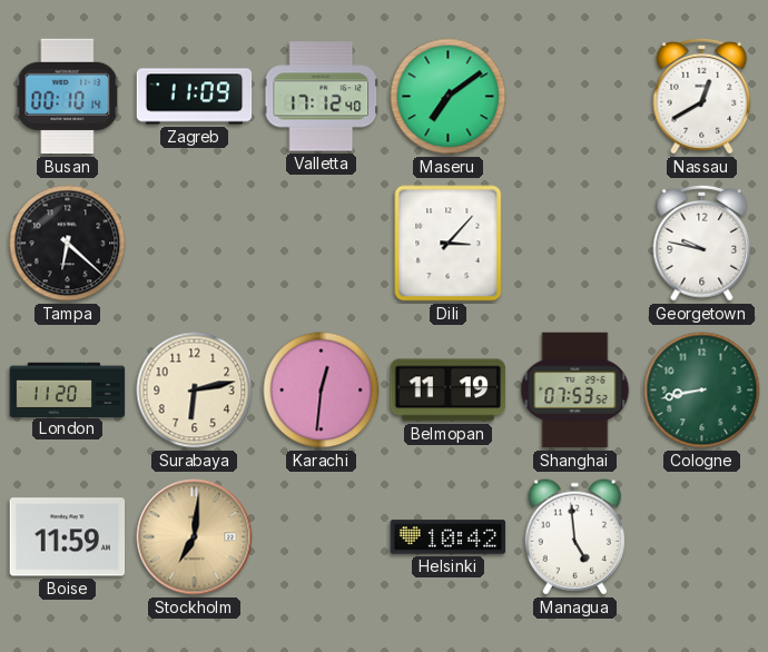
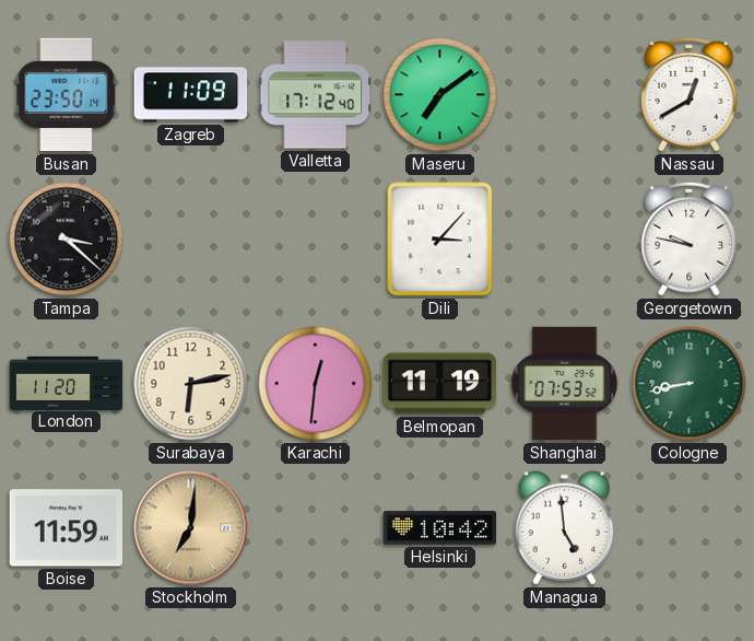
Busan: 00:10 -> 23:50
Tampa: 6:22 -> 3:22
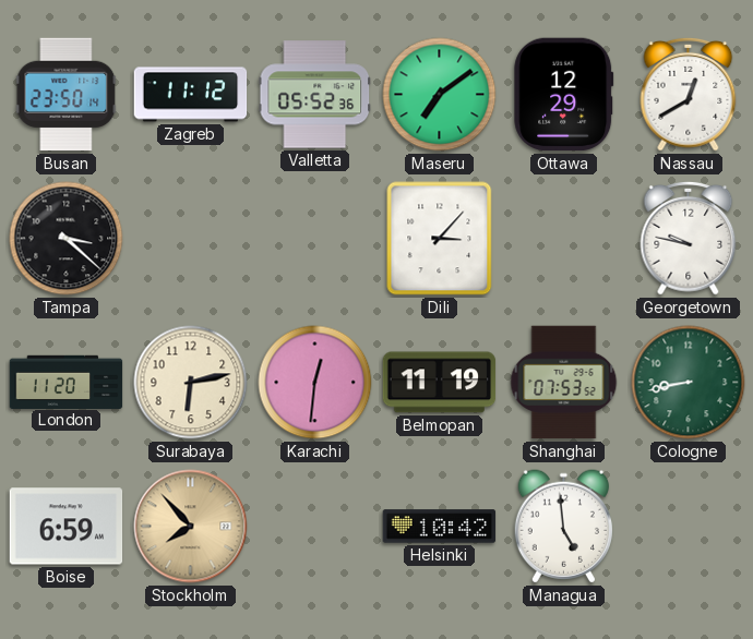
Zagreb: 11:09 -> 11:12
Valletta: 17:12 -> 05:52
Ottawa: none -> 12:29
Boise: 11:59 -> 6:59
Stockholm: 7:01 -> 7:53
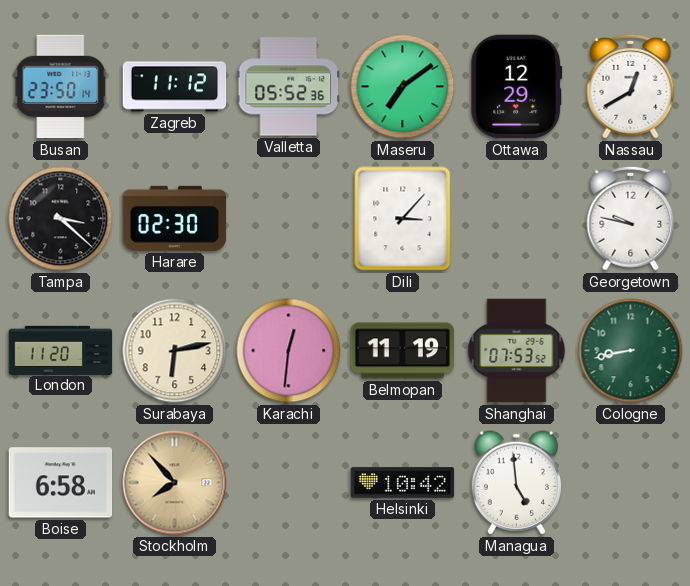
Harare: none -> 02:30
Boise: 6:59 -> 6:58
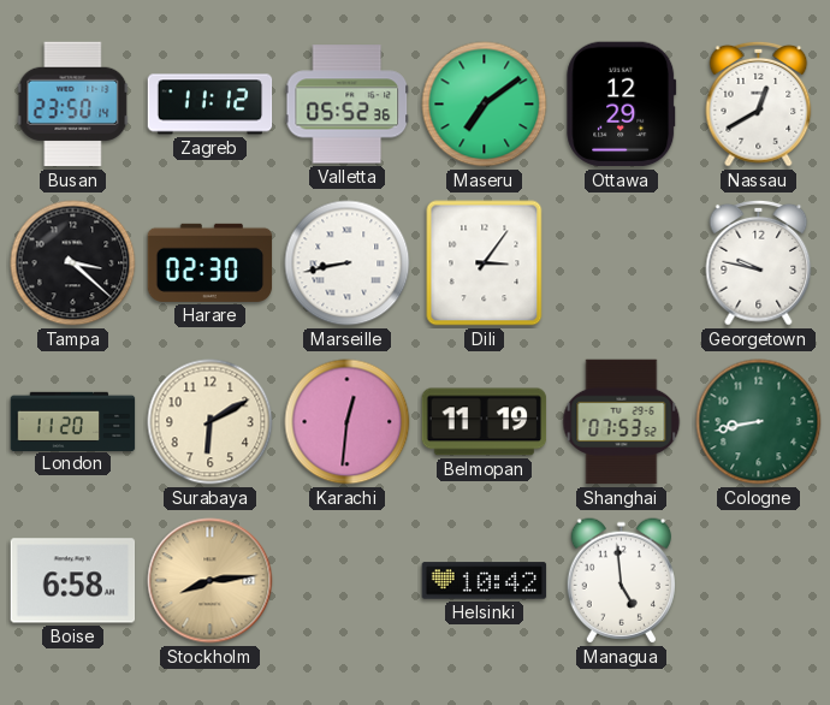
Marseille: none -> 8:43
Dili: 3:07 -> 3:06
Surabaya: 6:13 -> 6:10
Stockholm: 7:53 -> 8:14
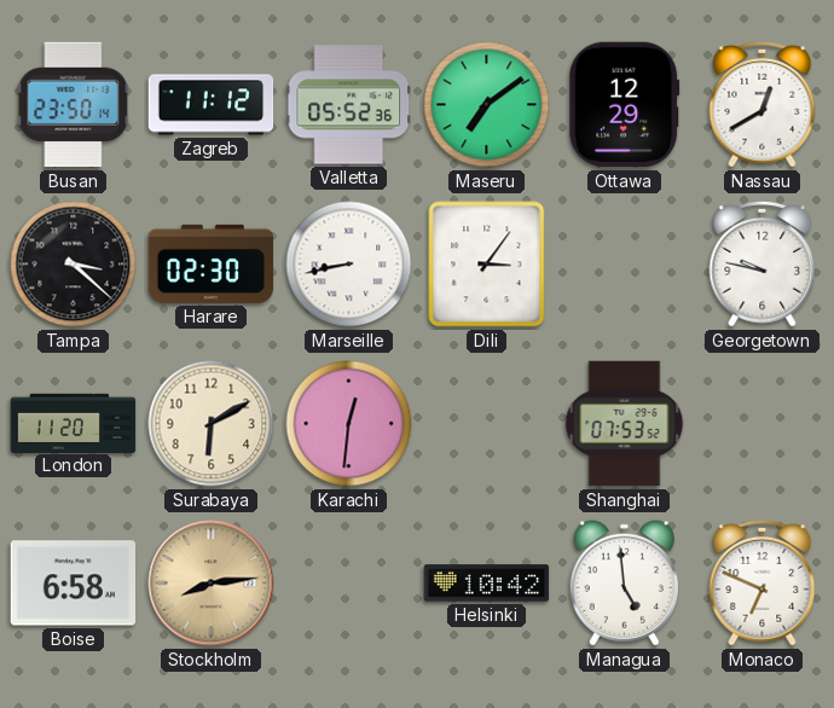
Belmopan: 11:19 -> none
Cologne: 8:43 -> none
Monaco: none -> 6:49
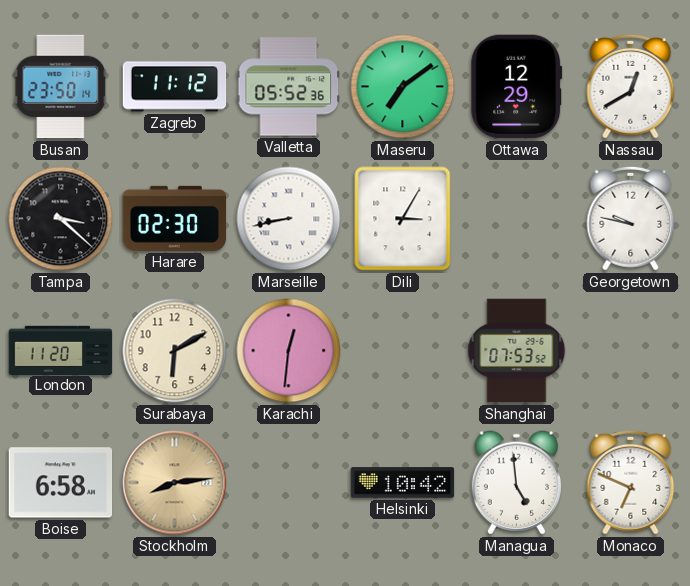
Dili: 3:06 -> 3:05
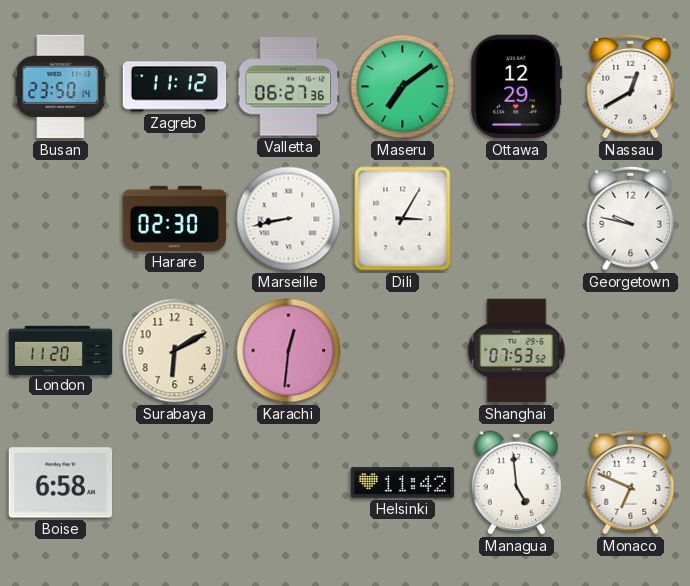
Valletta: 05:52 -> 06:27
Tampa: 3:22 -> none
Stockholm: 8:14 -> none
Helsinki: 10:42 -> 11:42
